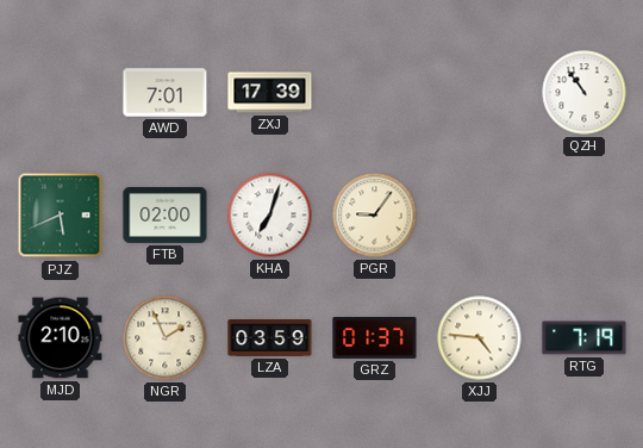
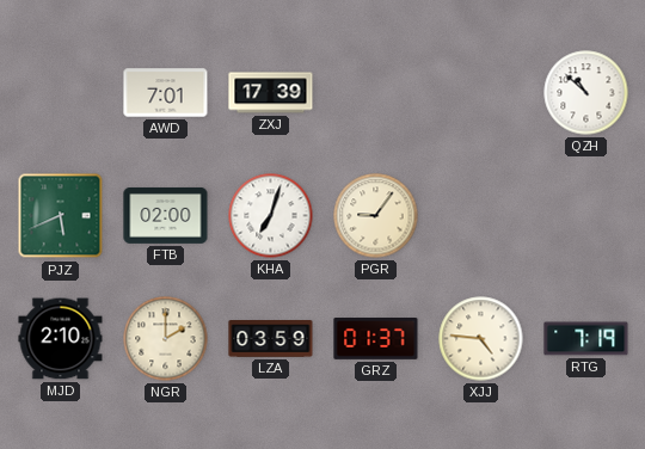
QZH: 10:54 -> 10:52
NGR: 1:56 -> 2:00
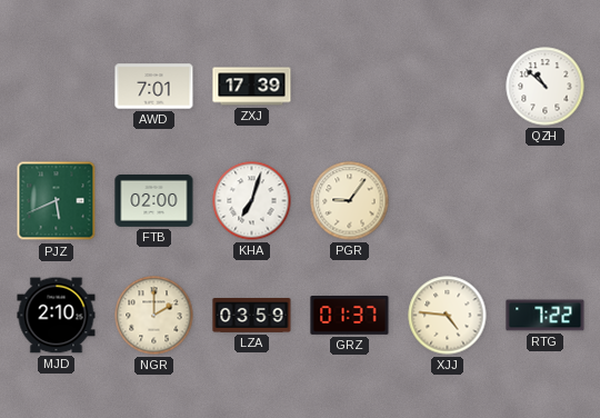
RTG: 7:19 -> 7:22
